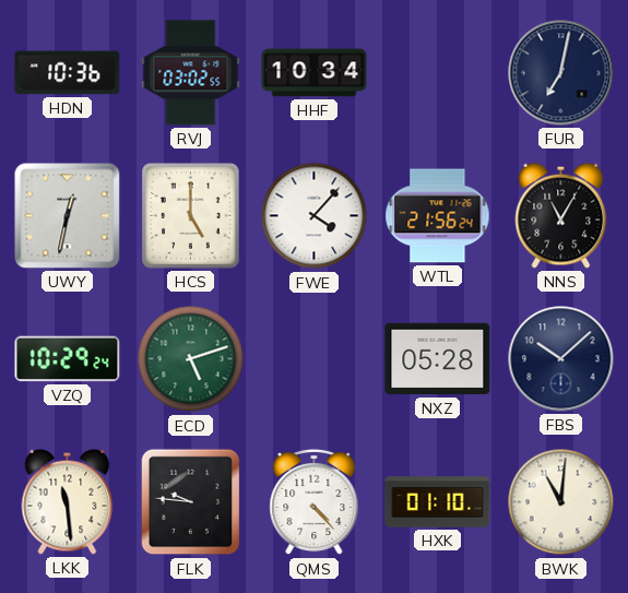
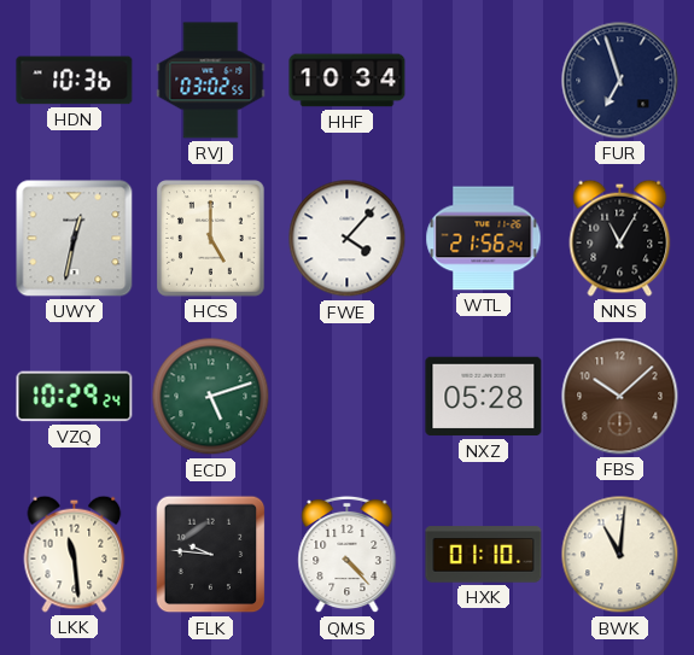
FUR: 7:02 -> 6:57
FBS dial: navy -> brown
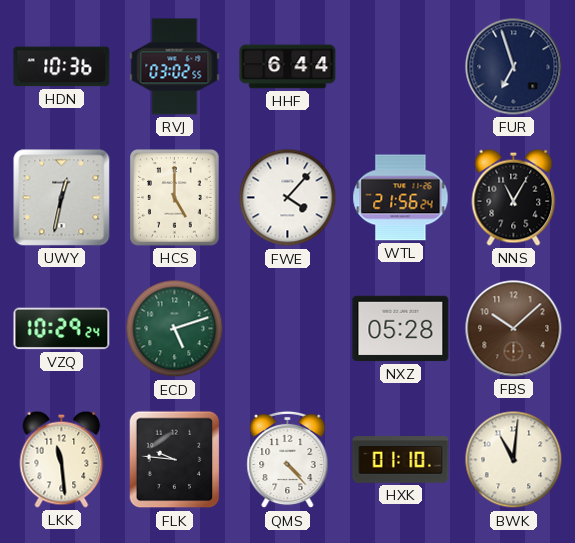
HHF: 10:34 -> 6:44
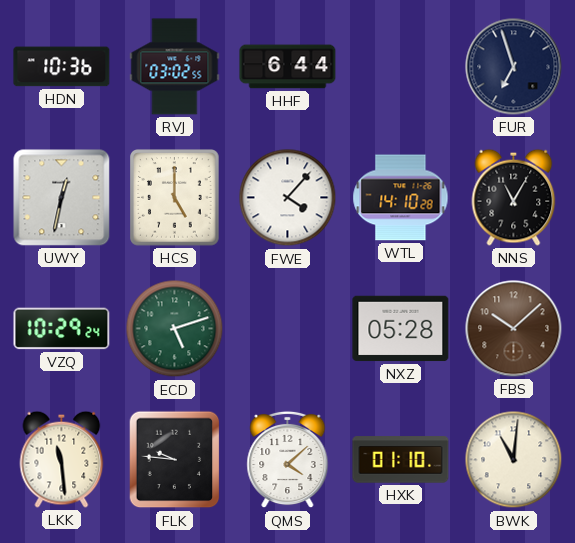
WTL: 21:56 -> 14:10
QMS: 4:23 -> 4:08
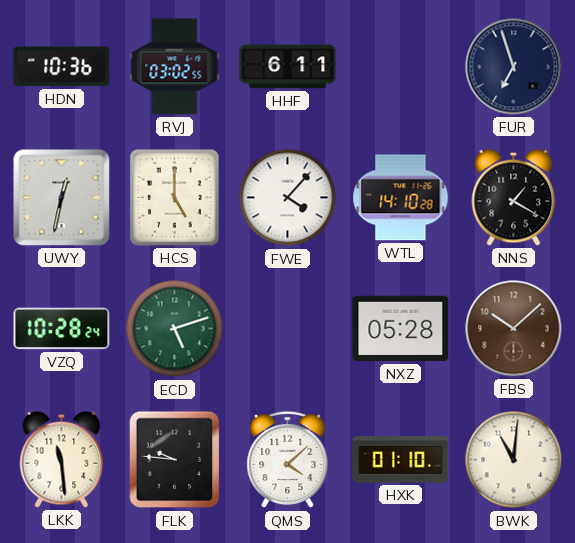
HHF: 6:44 -> 6:11
NNS: 11:05 -> 1:20
VZQ: 10:29 -> 10:28
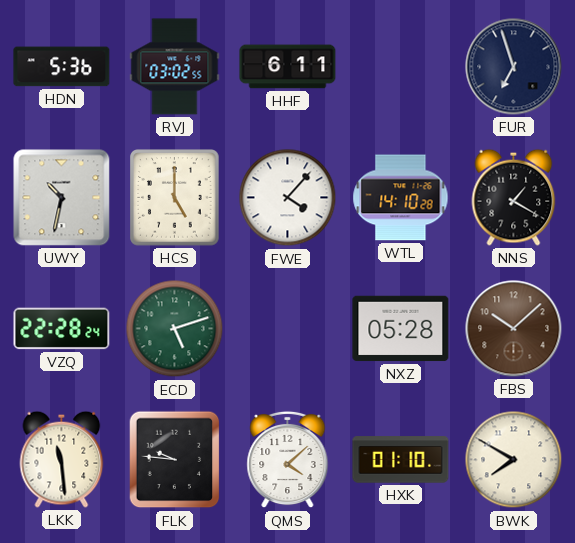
HDN: 10:36 -> 5:36
UWY: 12:32 -> 10:32
VZQ: 10:28 -> 22:28
BWK: 11:01 -> 7:50
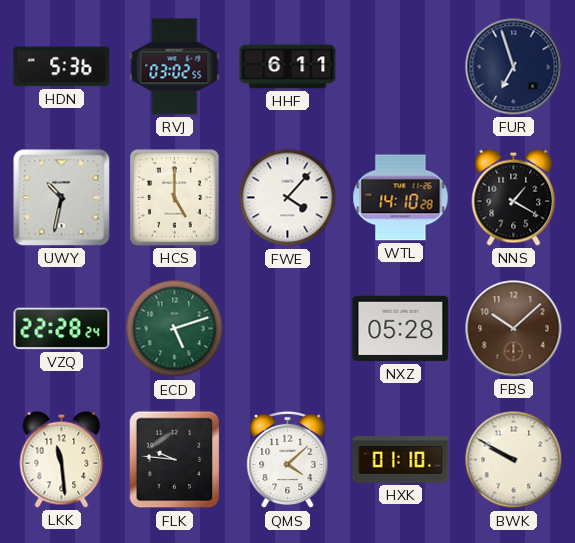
BWK: 7:50 -> 9:50
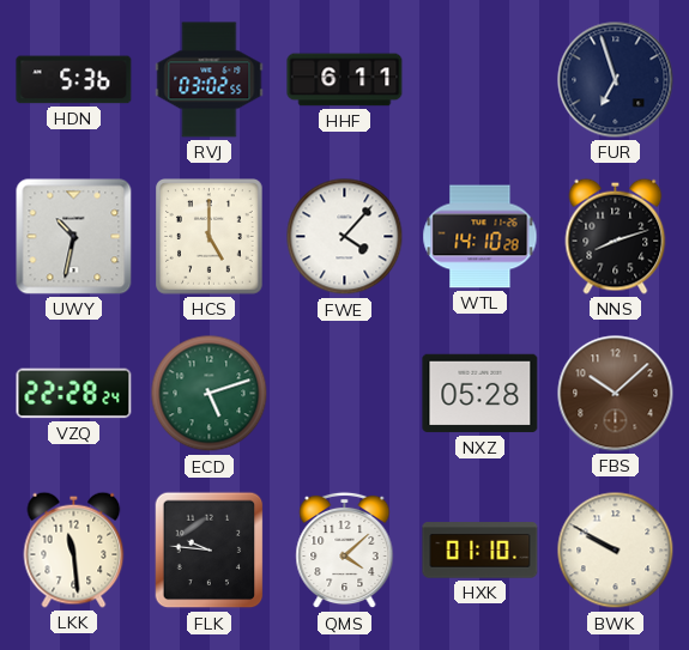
NNS: 1:20 -> 8:12
